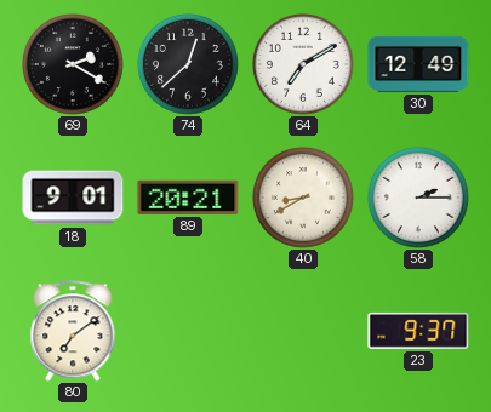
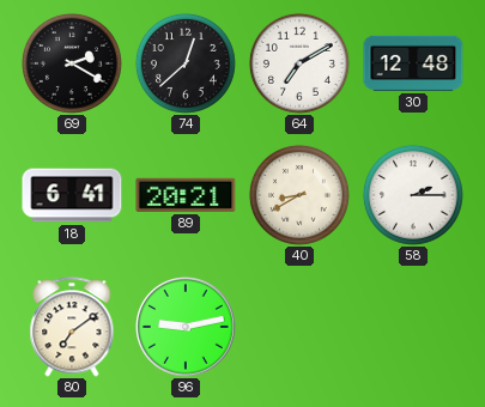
30: 12:49 -> 12:48
18: 9:01 -> 6:41
96: none -> 9:13
23: 9:37 -> none
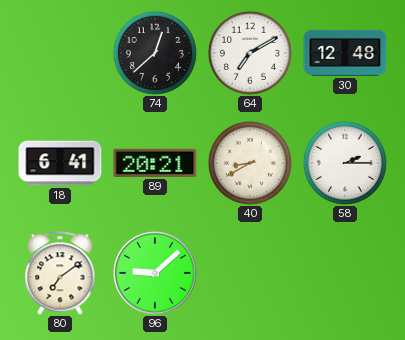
69: 2:20 -> none
96: 9:13 -> 9:08
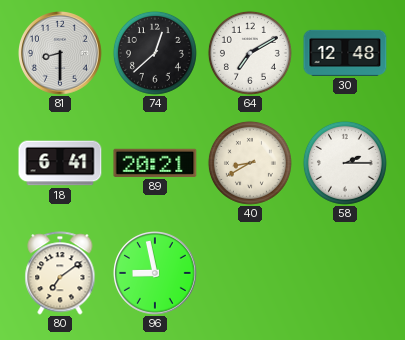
81: none -> 8:30
96: 9:08 -> 8:58
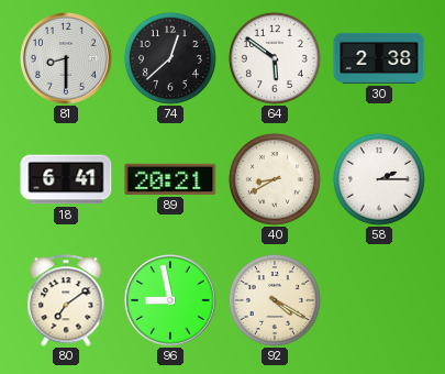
64: 7:10 -> 5:51
30: 12:48 -> 2:38
92: none -> 4:20
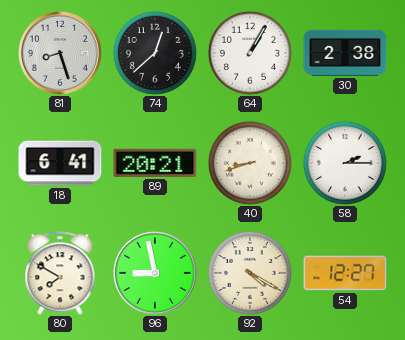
81: 8:30 -> 8:27
64: 5:51 -> 1:05
40: 8:40 -> 8:42
80: 7:09 -> 7:50
54: none -> 12:27
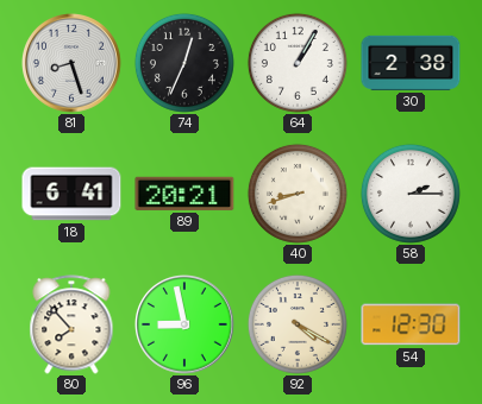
74: 12:38 -> 12:34
80: 7:50 -> 7:53
54: 12:27 -> 12:30
